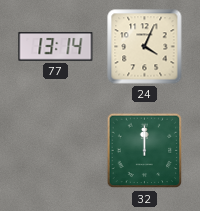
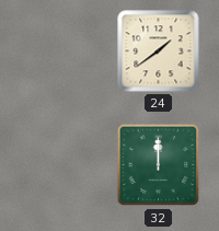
77: 13:14 -> none
24: 4:04 -> 1:39
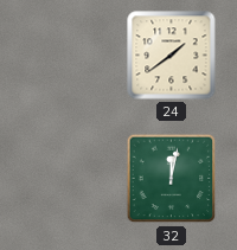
32: 12:00 -> 12:02
